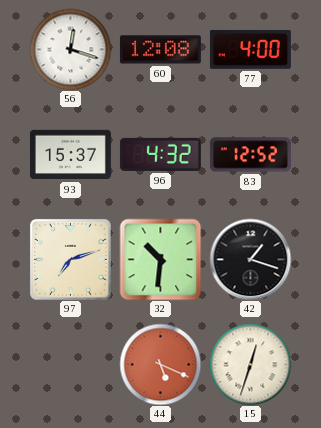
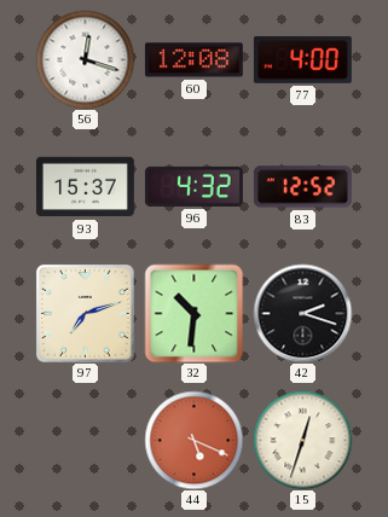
42: 1:18 -> 2:18
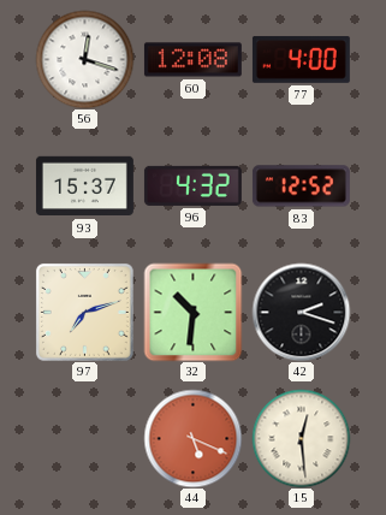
15: 12:33 -> 12:29
